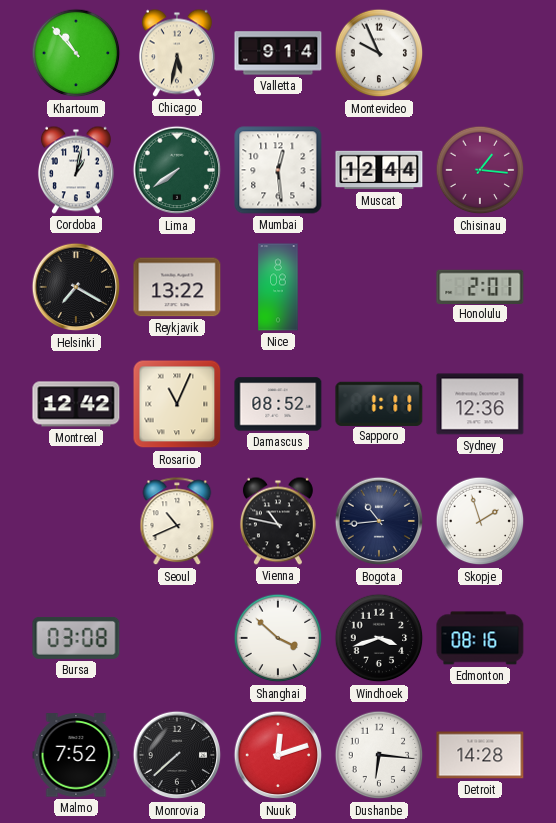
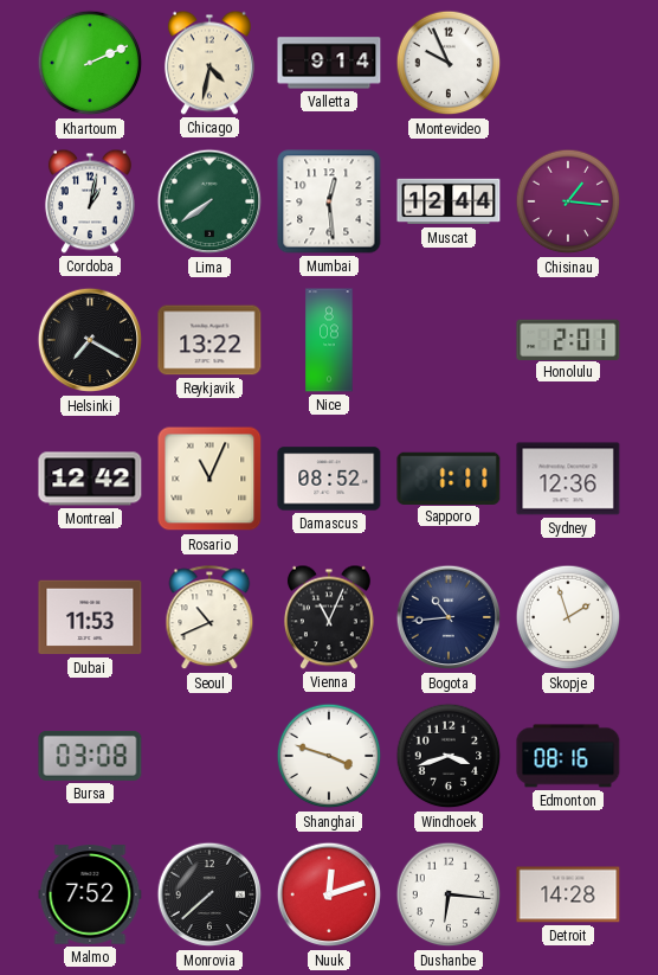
Khartoum: 10:53 -> 2:11
Chicago: 5:32 -> 4:32
Dubai: none -> 11:53
Vienna: 10:47 -> 11:04
Shanghai: 3:52 -> 3:48
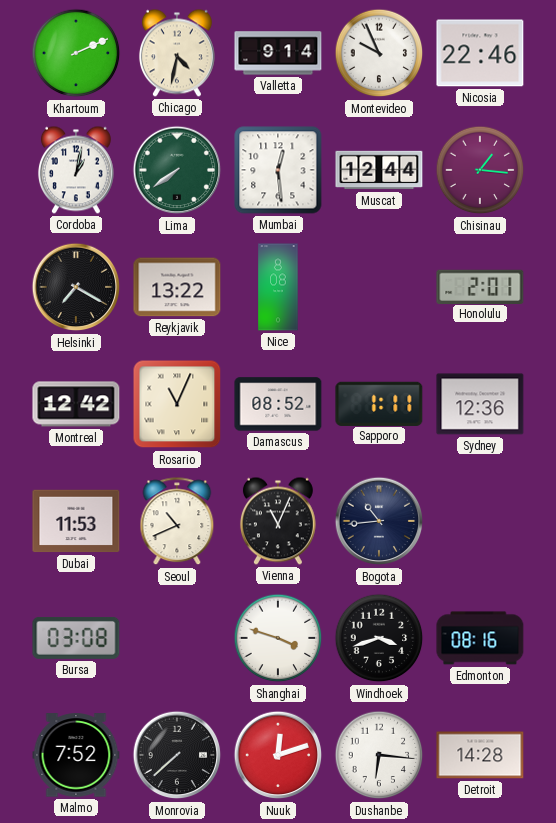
Nicosia: none -> 22:46
Skopje: 1:57 -> none
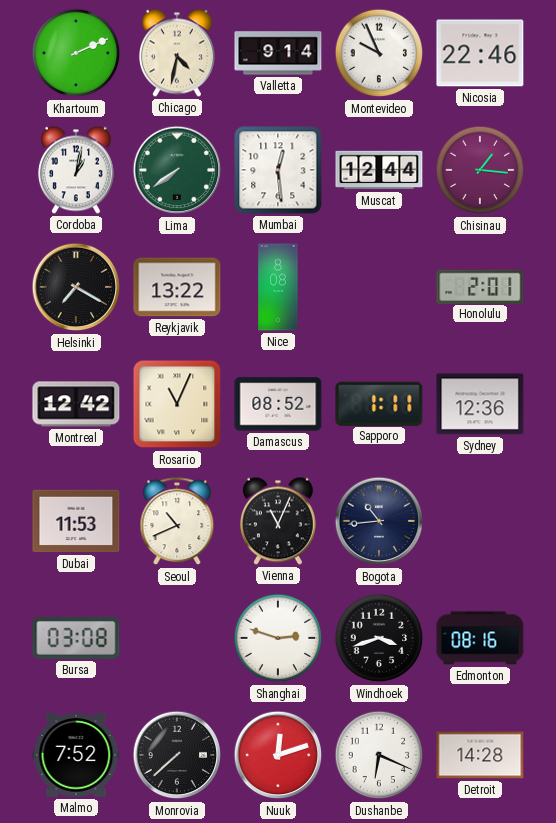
Shanghai: 3:48 -> 2:48
Dushanbe: 6:16 -> 6:19
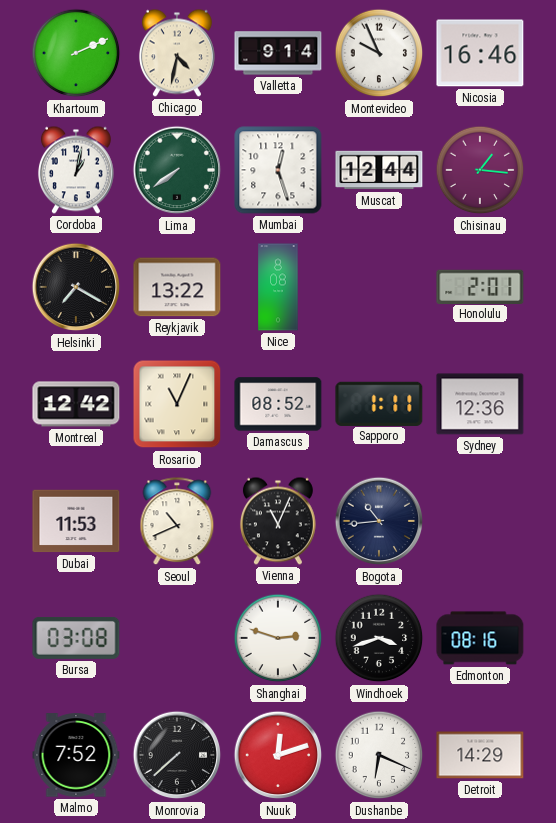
Nicosia: 22:46 -> 16:46
Mumbai: 12:29 -> 12:27
Detroit: 14:28 -> 14:29
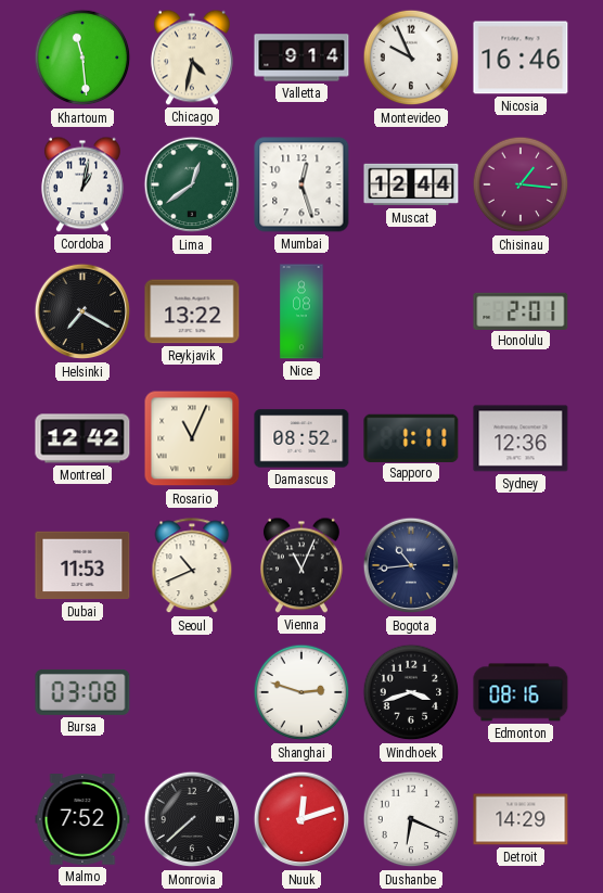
Khartoum: 2:11 -> 11:29
Lima: 7:39 -> 12:39
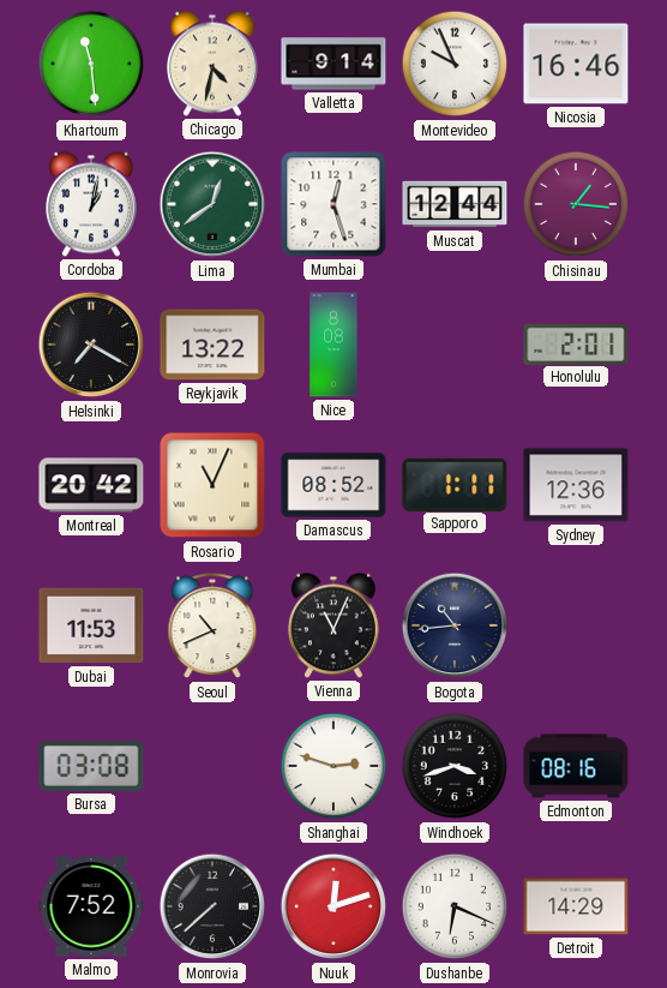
Montreal: 12:42 -> 20:42
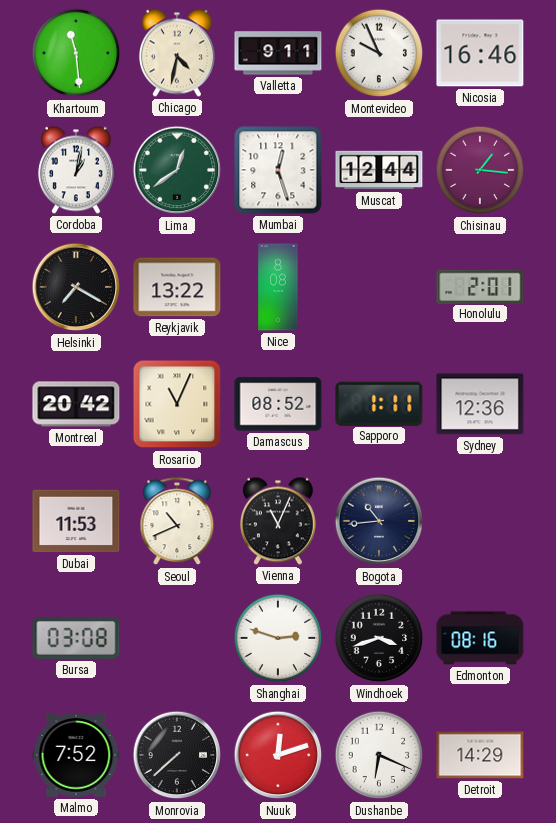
Valletta: 9:14 -> 9:11
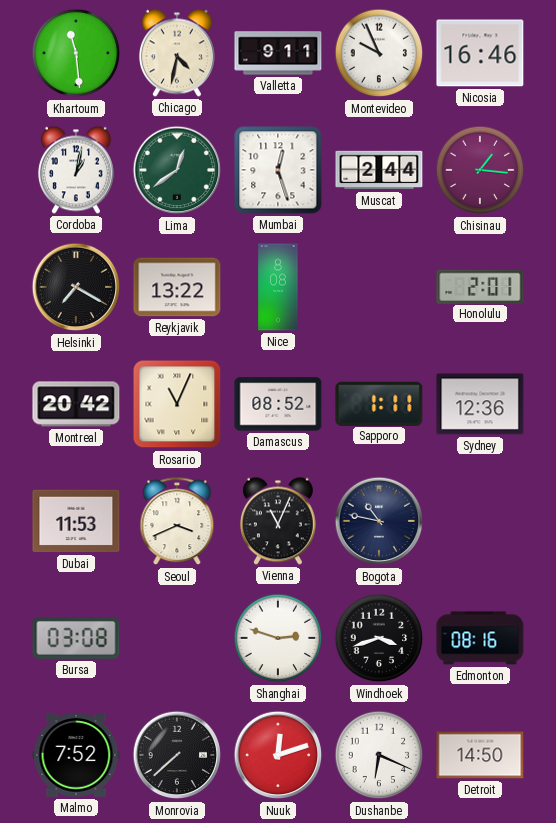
Muscat: 12:44 -> 2:44
Seoul: 10:41 -> 3:41
Bogota: 10:44 -> 10:47
Detroit: 14:29 -> 14:50
